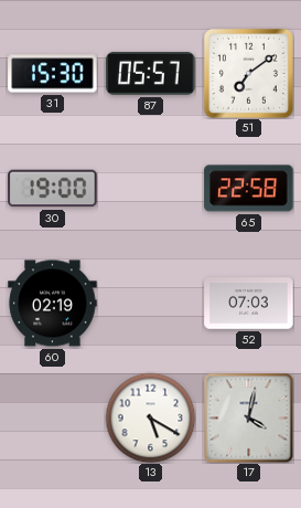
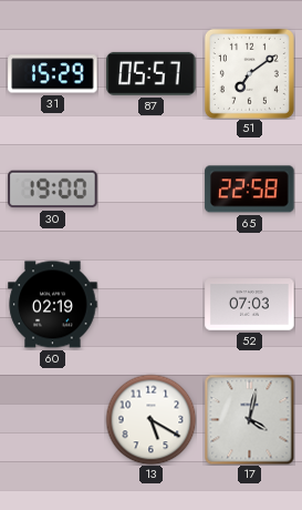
31: 15:30 -> 15:29
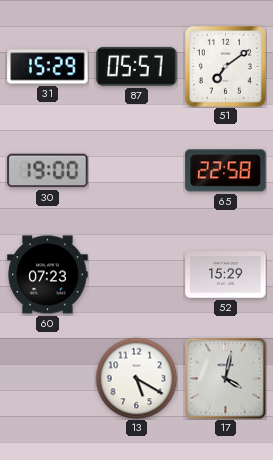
60: 02:19 -> 07:23
52: 07:03 -> 15:29
